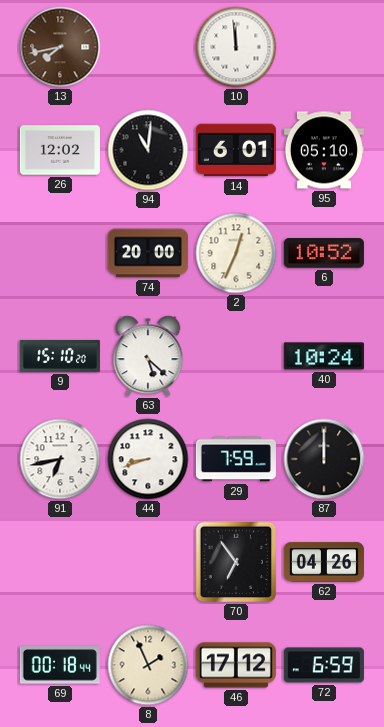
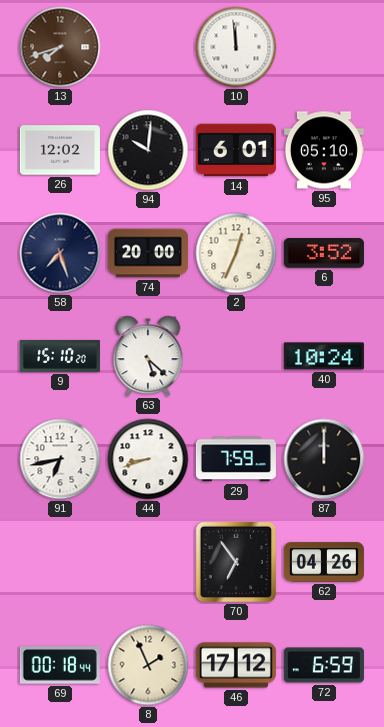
13: 7:43 -> 7:42
94: 11:01 -> 10:01
58: none -> 7:27
6: 10:52 -> 3:52
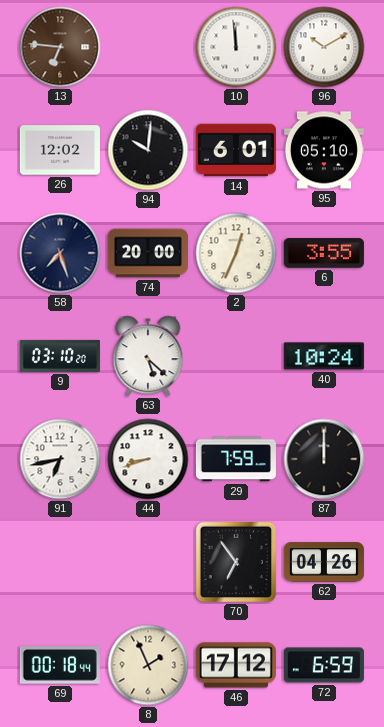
13: 7:42 -> 6:46
96: none -> 10:10
6: 3:52 -> 3:55
9: 15:10 -> 03:10
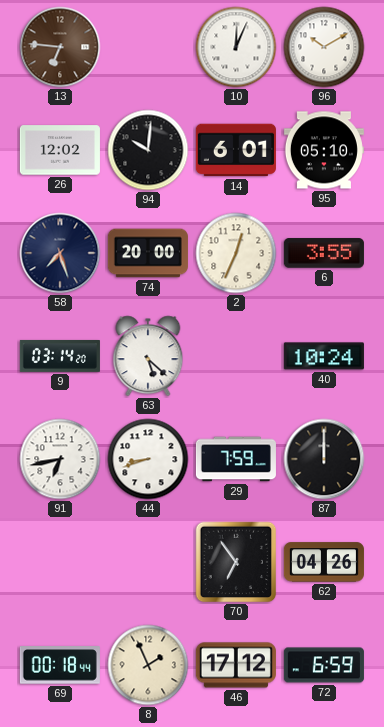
10: 11:59 -> 12:04
9: 03:10 -> 03:14
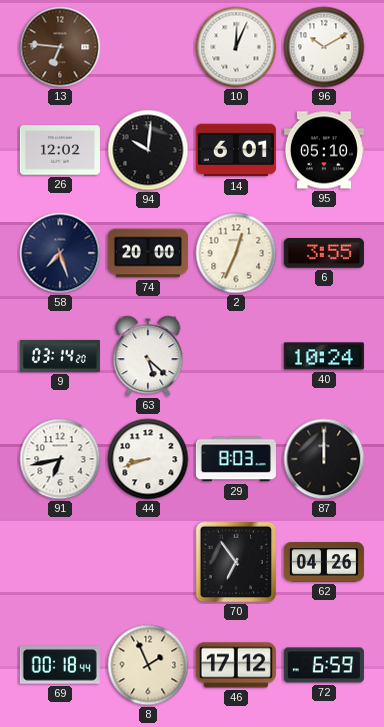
29: 7:59 -> 8:03
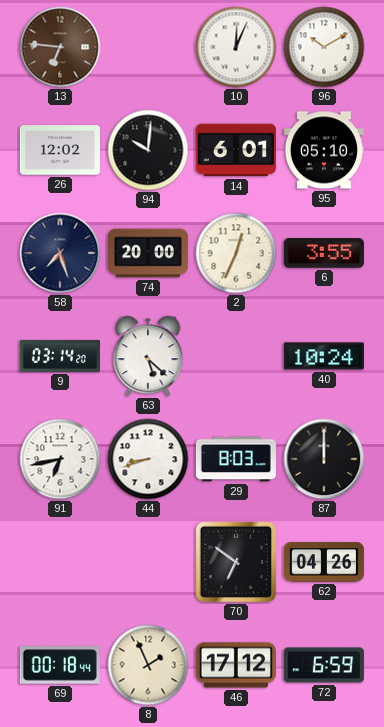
70: 6:54 -> 6:51
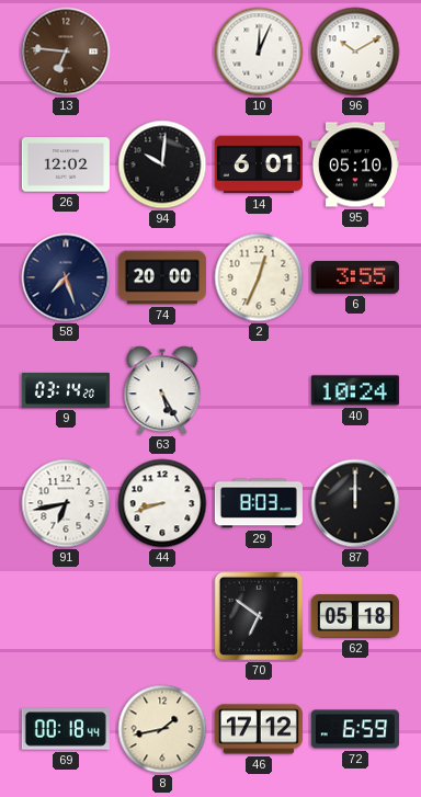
63: 5:22 -> 5:25
62: 04:26 -> 05:18
8: 1:56 -> 1:43
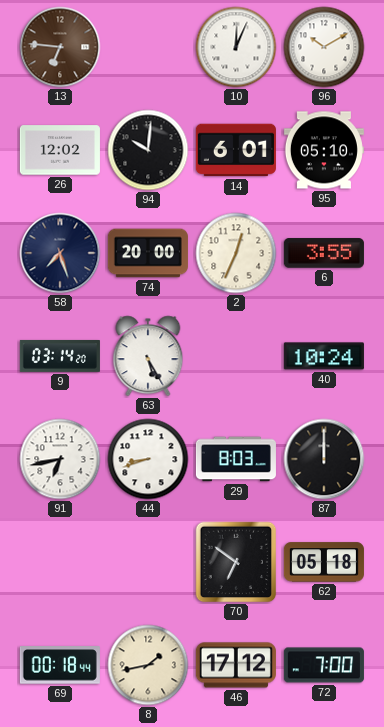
72: 6:59 -> 7:00
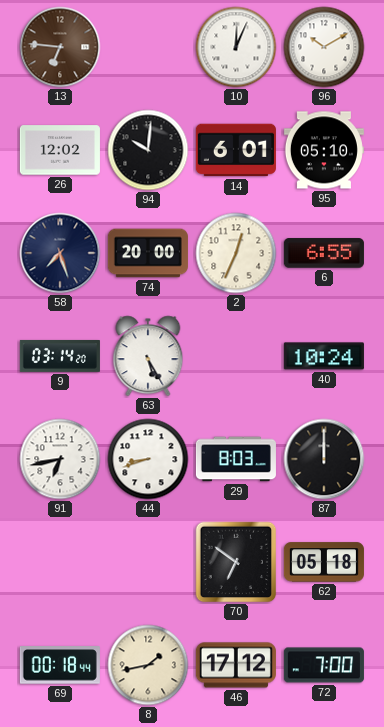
6: 3:55 -> 6:55
